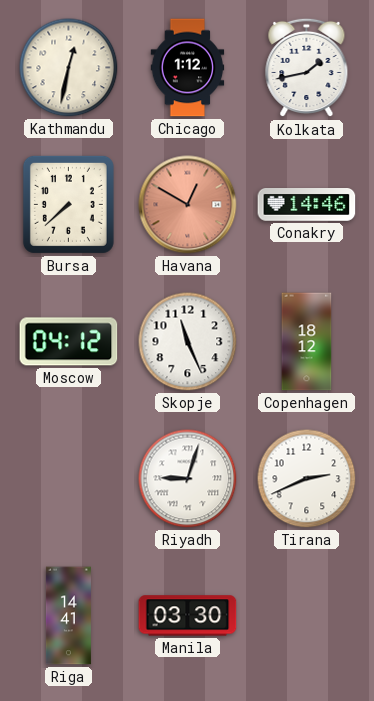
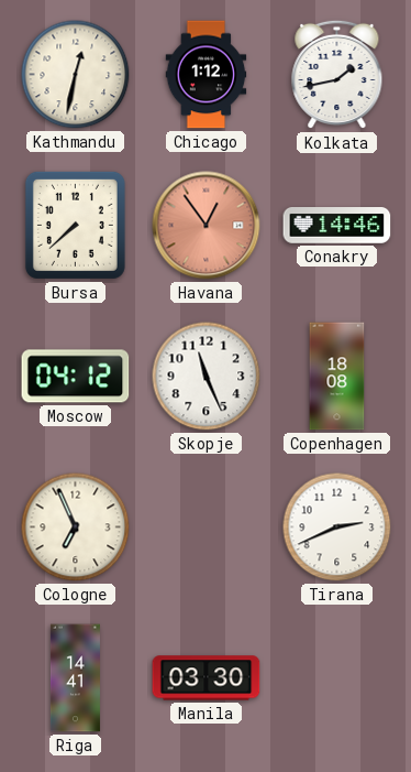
Havana: 12:50 -> 12:54
Copenhagen: 18:12 -> 18:08
Cologne: none -> 6:56
Riyadh: 9:03 -> none
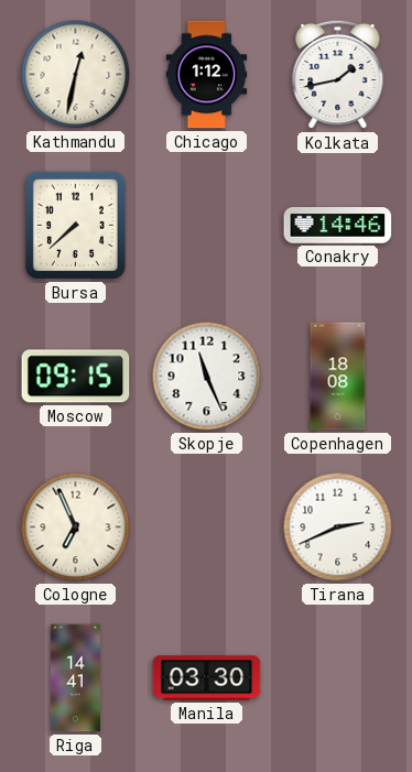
Havana: 12:54 -> none
Moscow: 04:12 -> 09:15
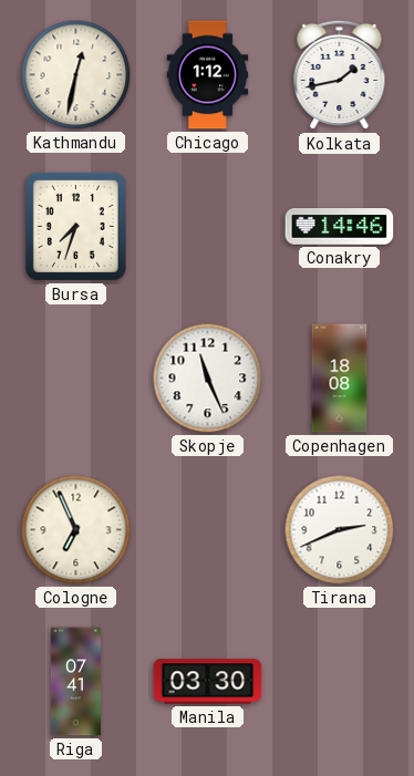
Bursa: 7:38 -> 7:33
Moscow: 09:15 -> none
Riga: 14:41 -> 07:41
